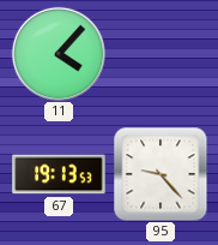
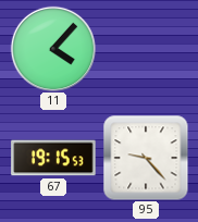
67: 19:13 -> 19:15
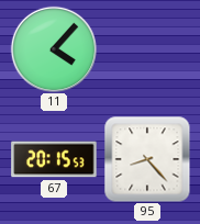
67: 19:15 -> 20:15
95: 9:23 -> 8:23
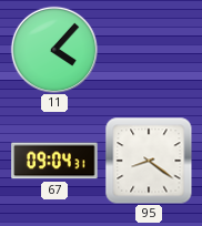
67: 20:15 -> 09:04
95: 8:23 -> 8:21
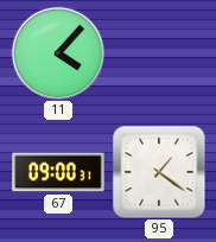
67: 09:04 -> 09:00
95: 8:21 -> 1:21
